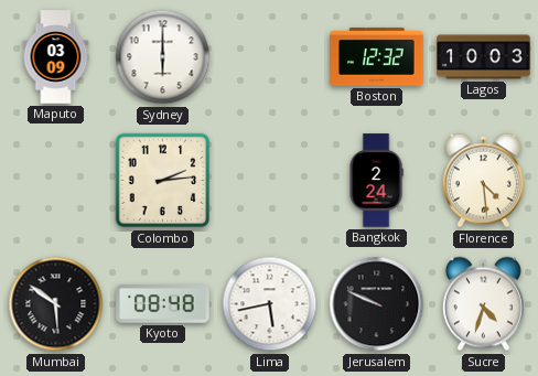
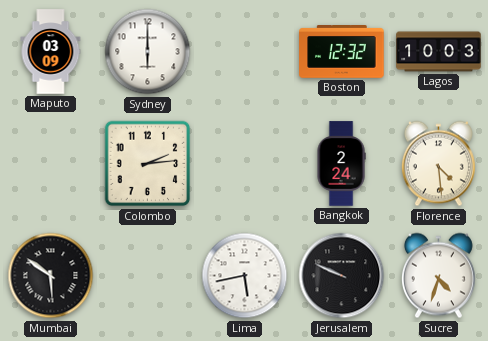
Kyoto: 08:48 -> none
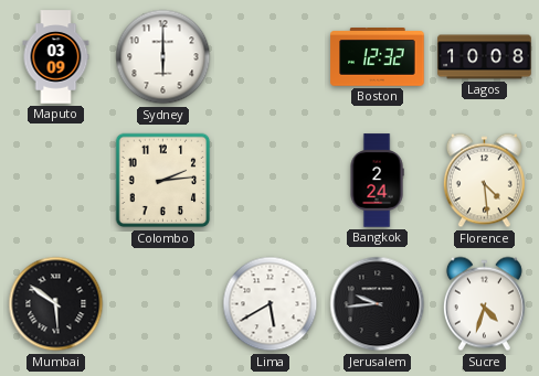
Lagos: 10:03 -> 10:08
Lima: 5:43 -> 5:40
Jerusalem: 9:49 -> 9:44
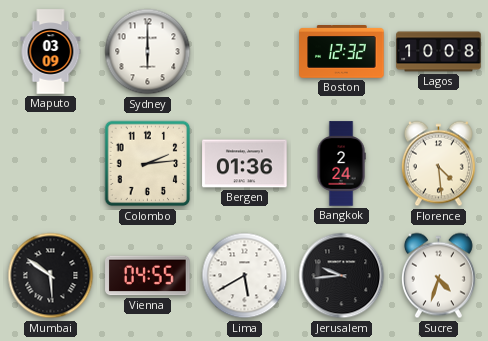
Bergen: none -> 01:36
Vienna: none -> 04:55
